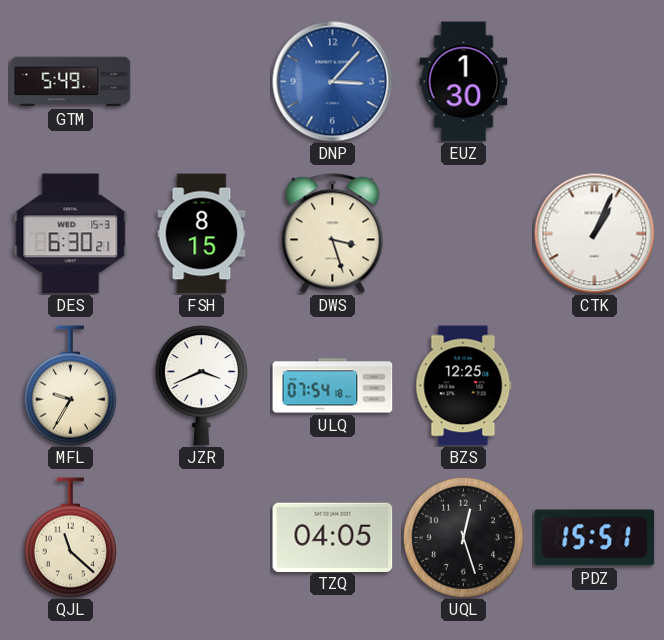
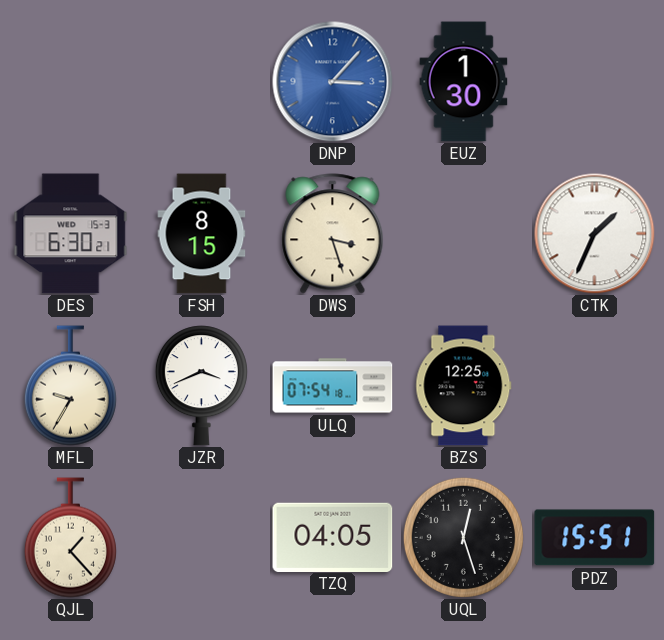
GTM: 5:49 -> none
CTK: 1:04 -> 1:34
QJL: 11:22 -> 1:23
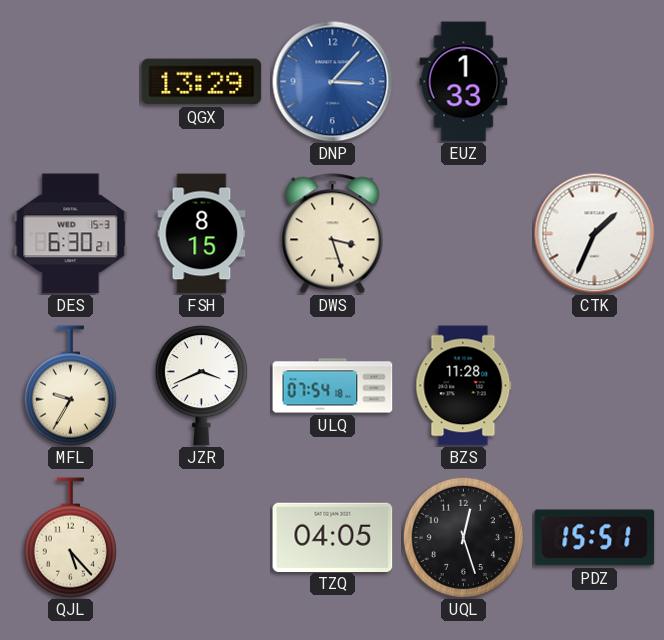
QGX: none -> 13:29
EUZ: 1:30 -> 1:33
BZS: 12:25 -> 11:28
QJL: 1:23 -> 5:23
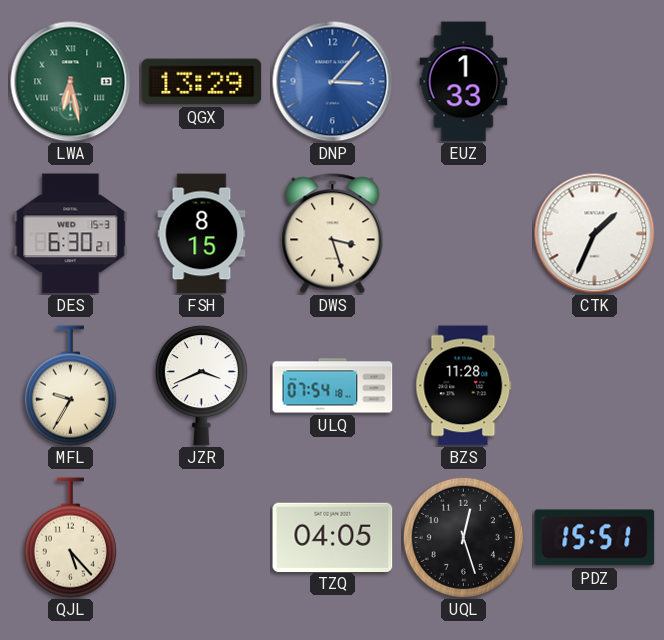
LWA: none -> 6:28
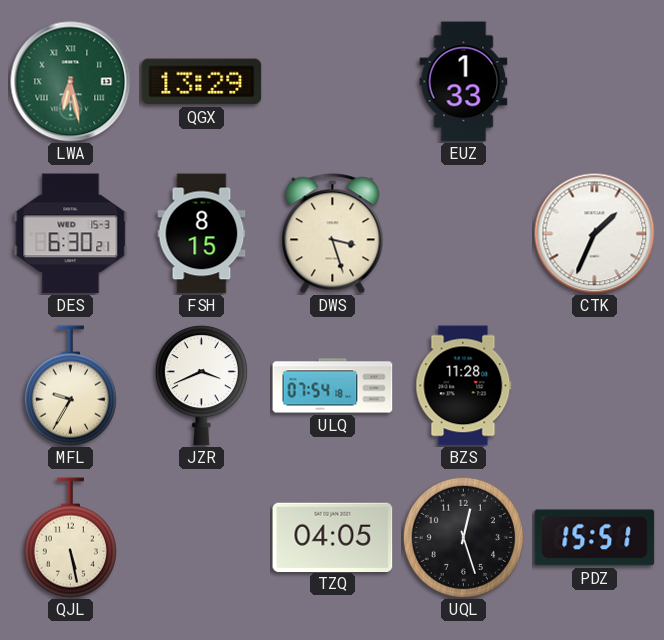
DNP: 3:07 -> none
QJL: 5:23 -> 5:28
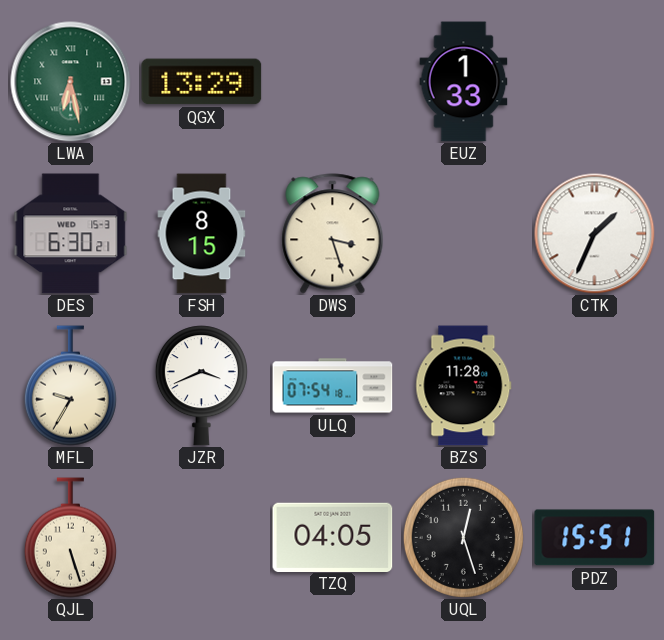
QJL: 5:28 -> 5:27
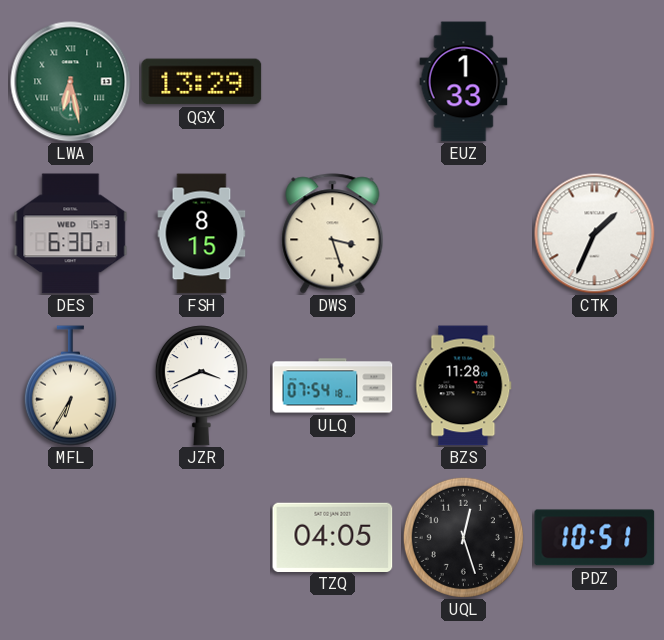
MFL: 9:35 -> 6:35
QJL: 5:27 -> none
PDZ: 15:51 -> 10:51
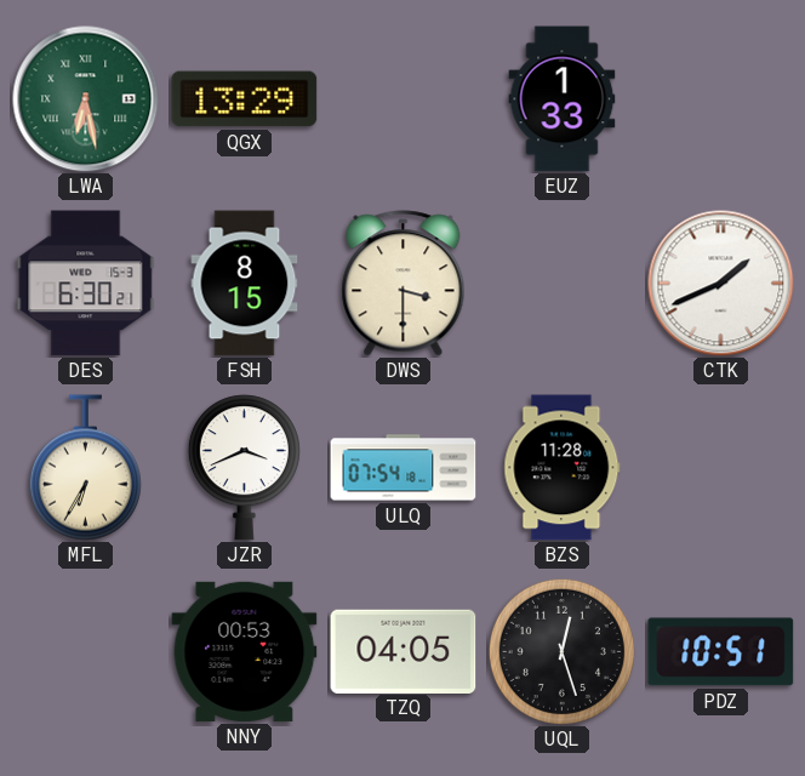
DWS: 3:27 -> 3:30
CTK: 1:34 -> 1:41
NNY: none -> 00:53
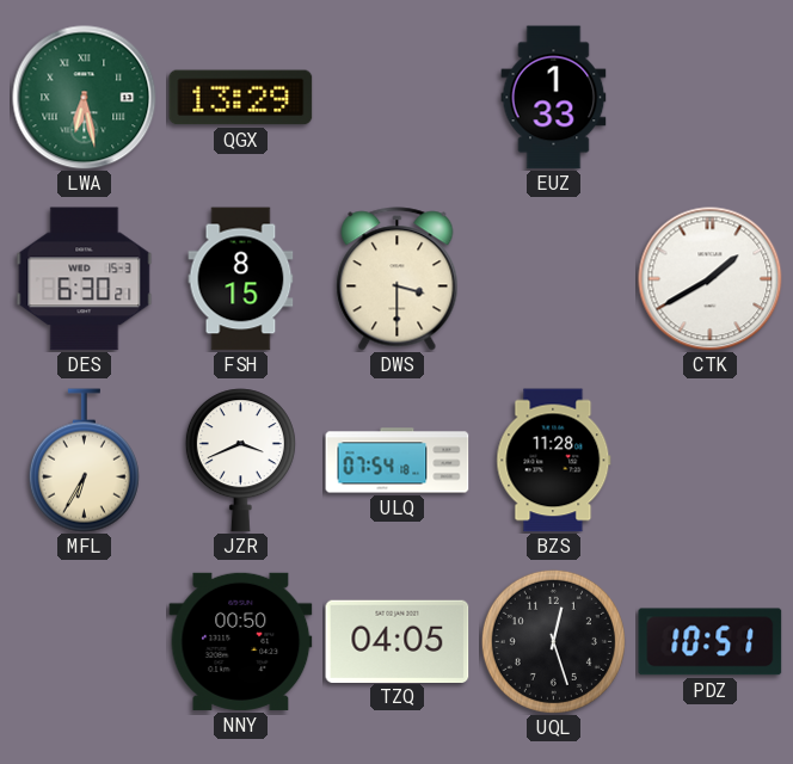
CTK: 1:41 -> 1:40
NNY: 00:53 -> 00:50
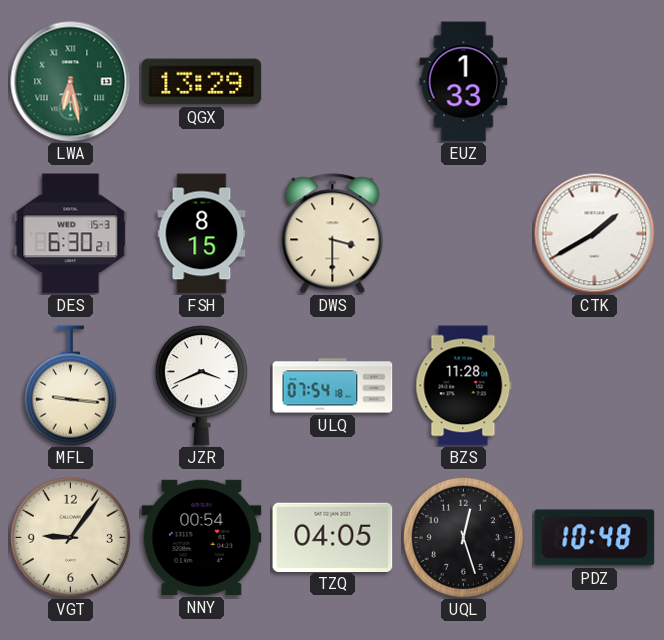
MFL: 6:35 -> 9:16
VGT: none -> 9:06
NNY: 00:50 -> 00:54
PDZ: 10:51 -> 10:48
